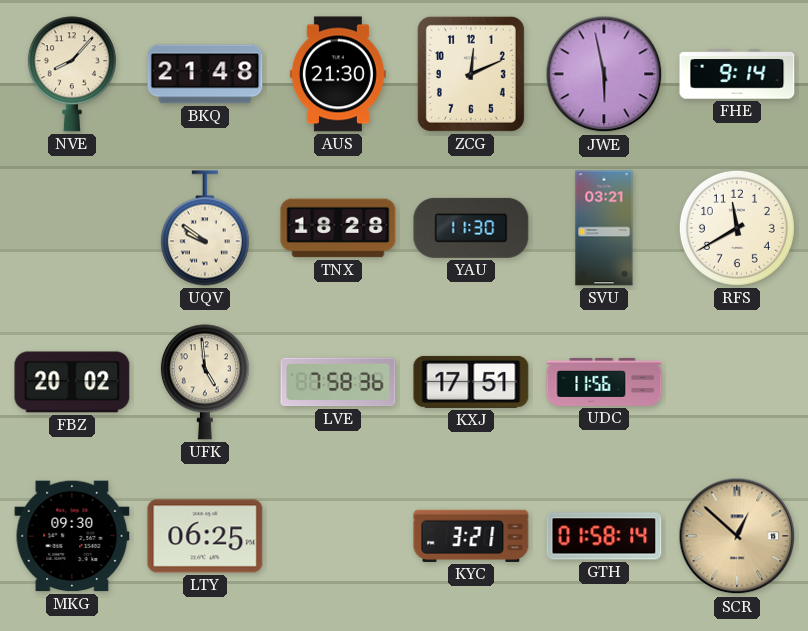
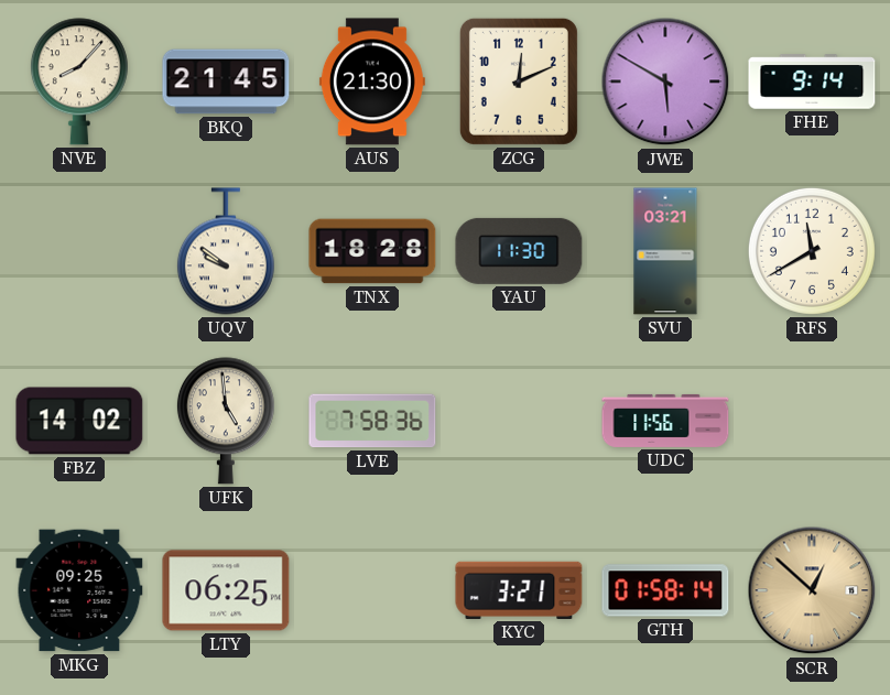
BKQ: 21:48 -> 21:45
JWE: 5:58 -> 5:50
FBZ: 20:02 -> 14:02
KXJ: 17:51 -> none
MKG: 09:30 -> 09:25
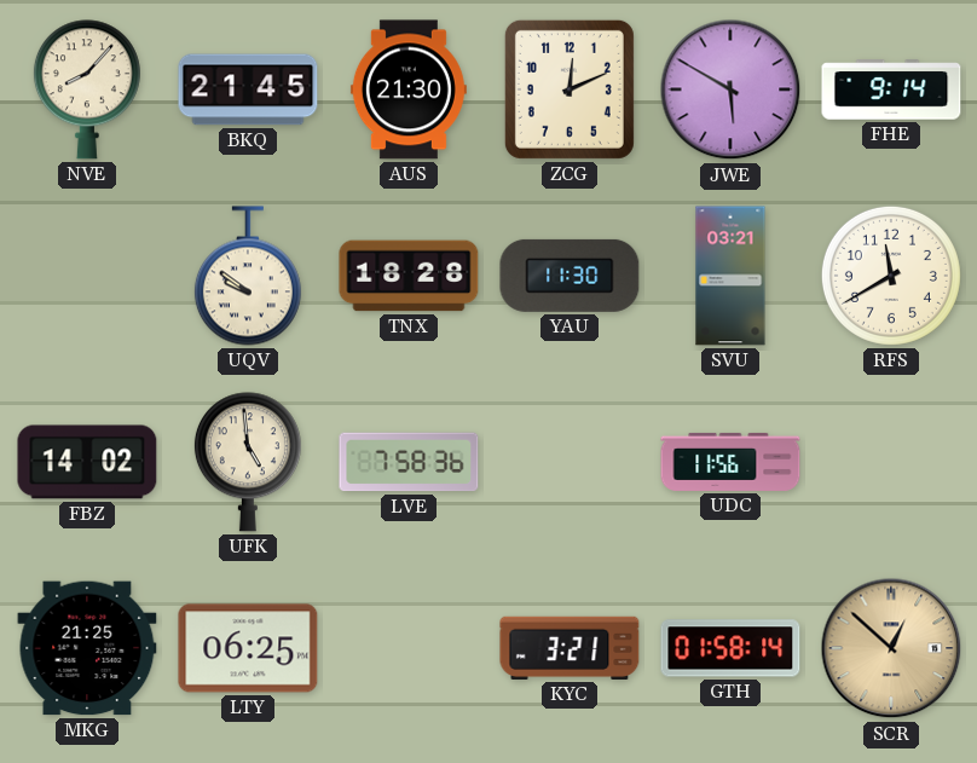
MKG: 09:25 -> 21:25
